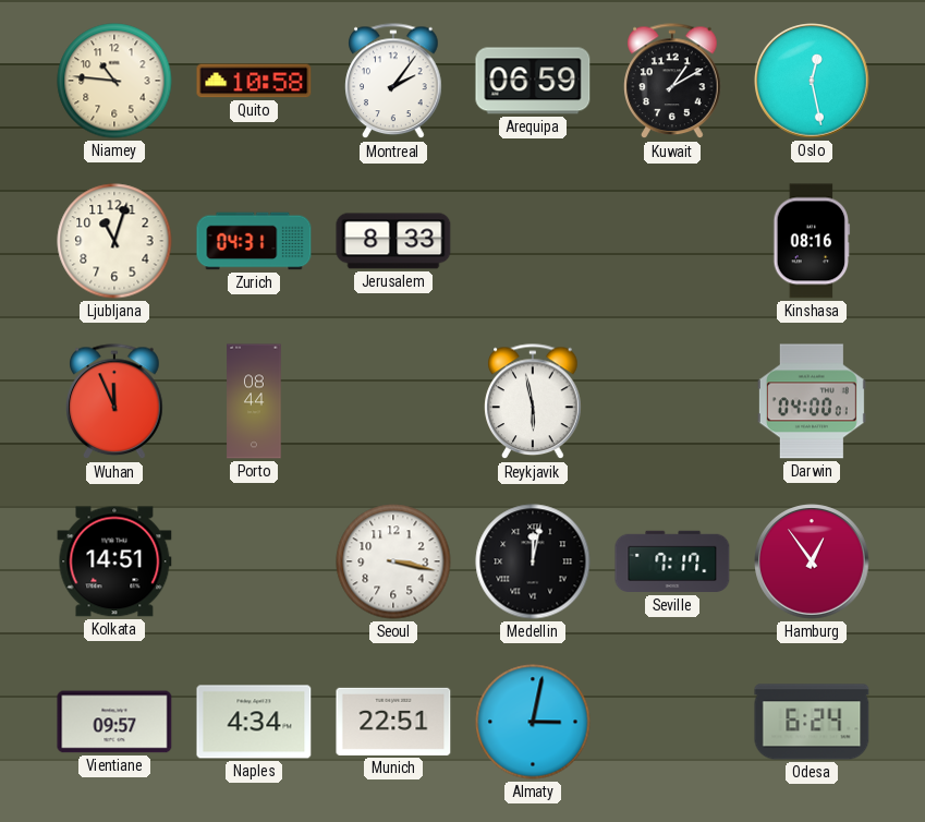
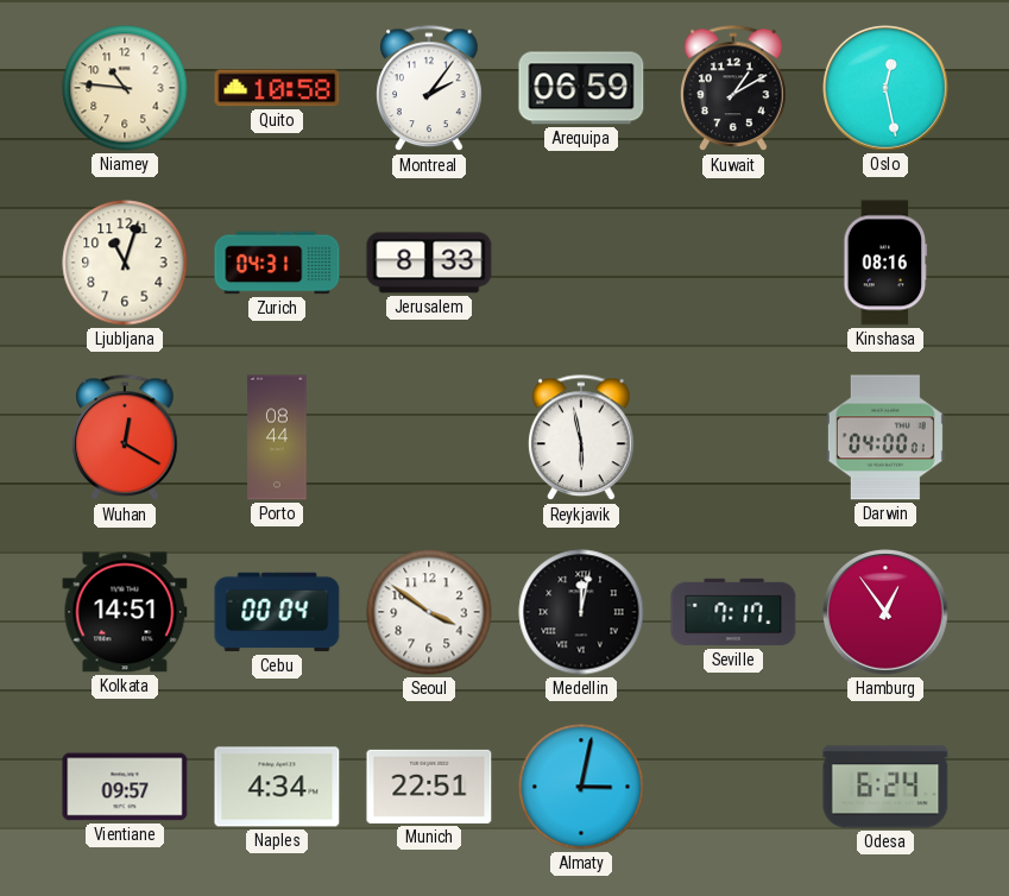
Wuhan: 11:56 -> 12:20
Cebu: none -> 00:04
Seoul: 3:17 -> 3:51
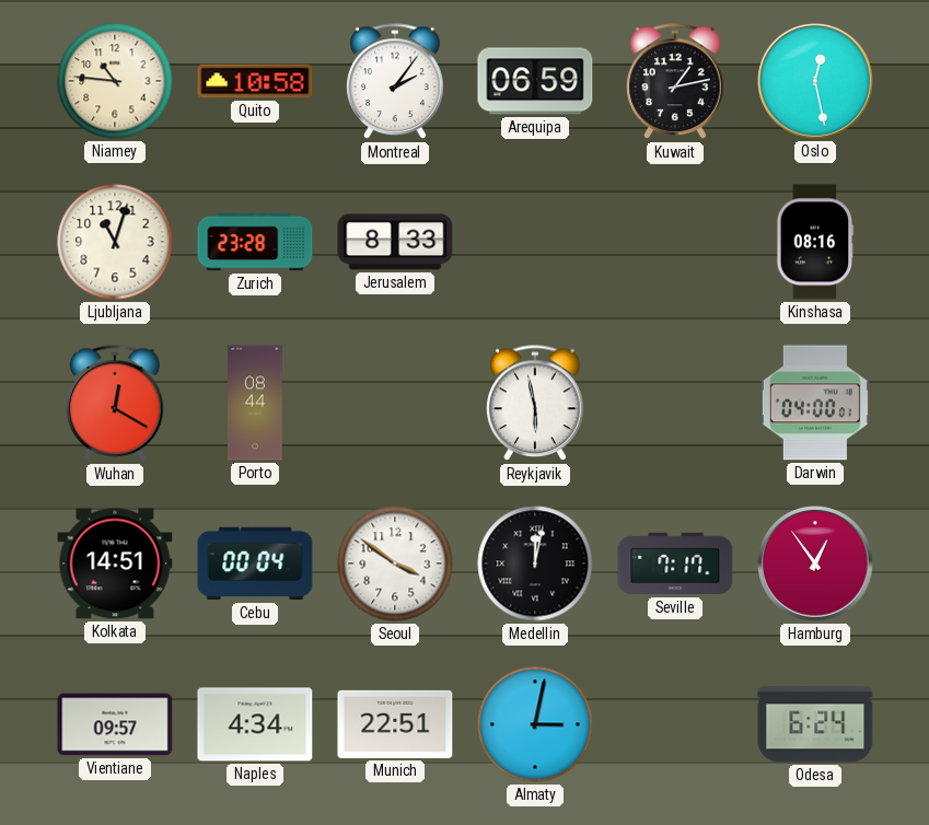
Kuwait: 1:10 -> 1:13
Zurich: 04:31 -> 23:28
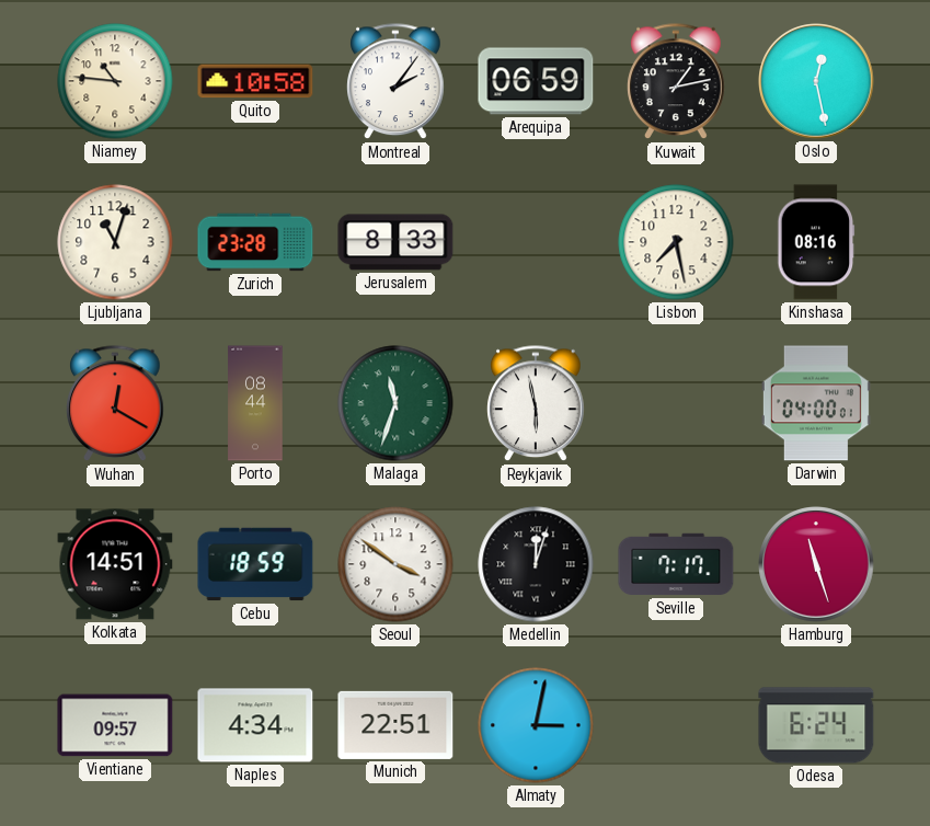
Lisbon: none -> 7:28
Malaga: none -> 11:33
Cebu: 00:04 -> 18:59
Medellin: 12:02 -> 12:03
Hamburg: 12:54 -> 11:27
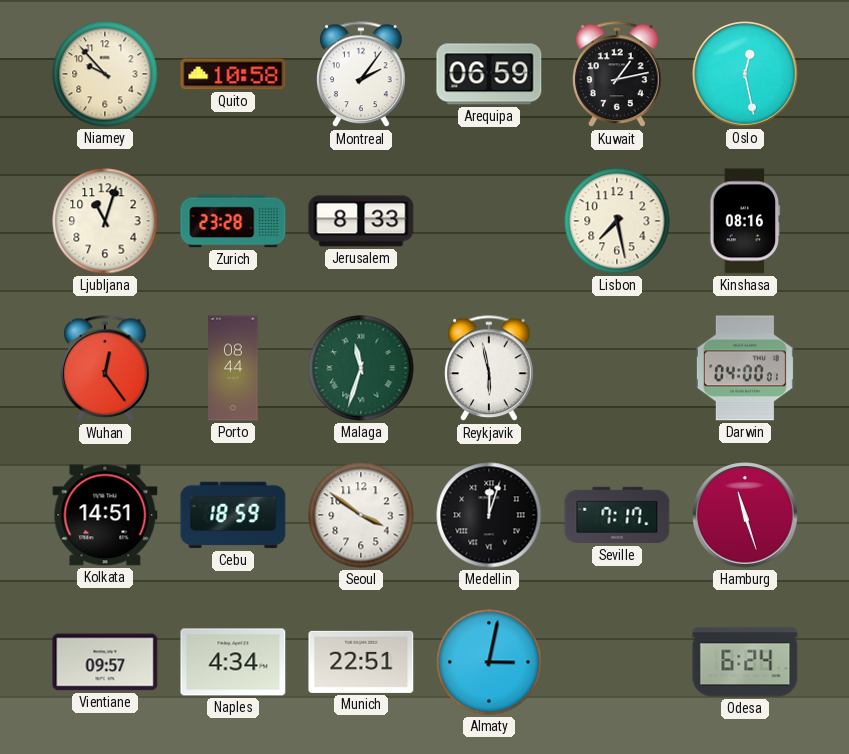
Niamey: 10:46 -> 9:53
Wuhan: 12:20 -> 12:24
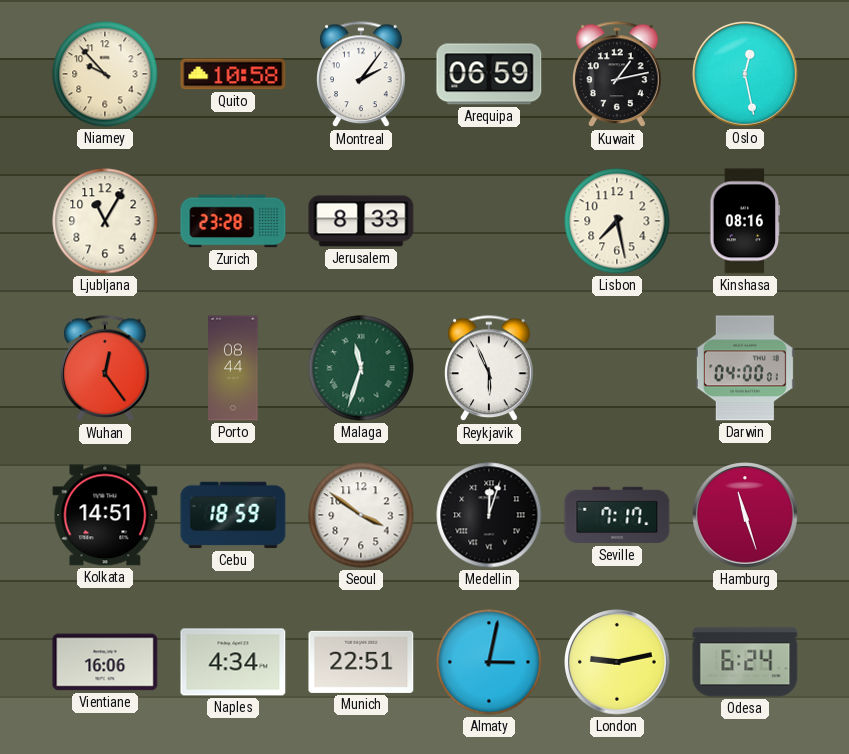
Ljubljana: 11:03 -> 11:05
Reykjavik: 5:58 -> 5:56
Vientiane: 09:57 -> 16:06
London: none -> 9:13
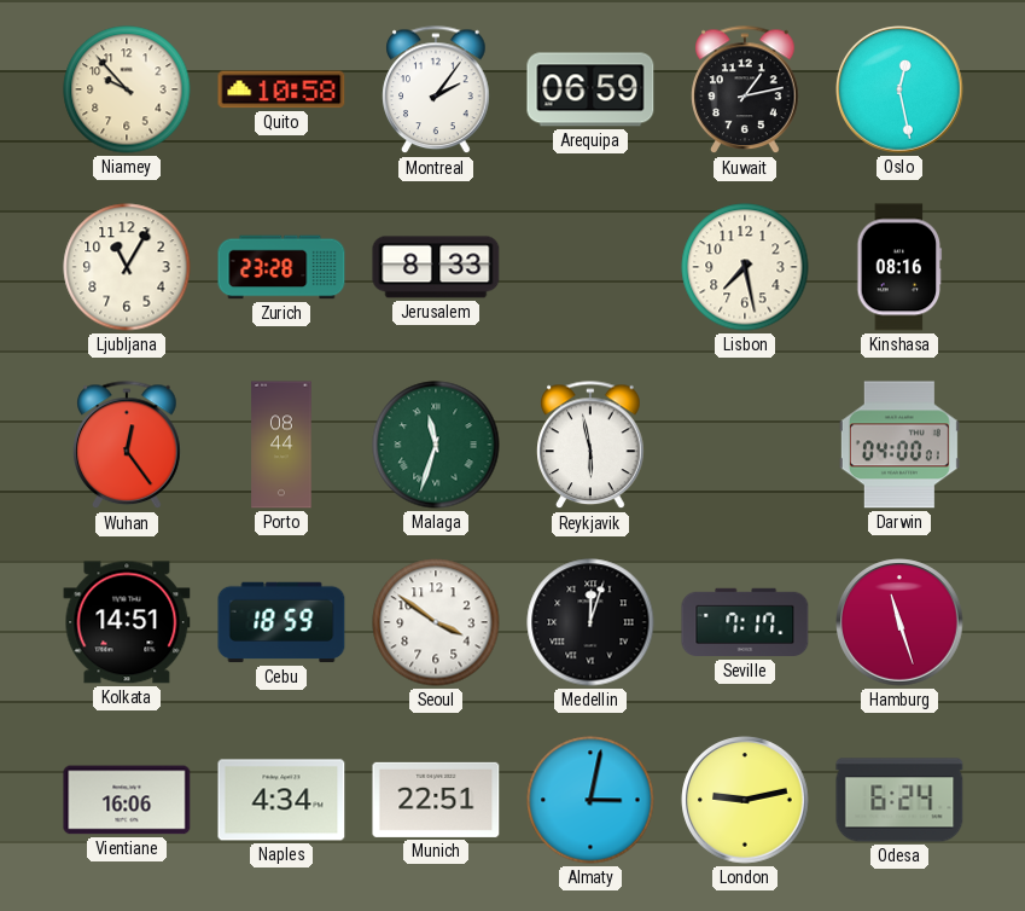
Reykjavik: 5:56 -> 5:58
